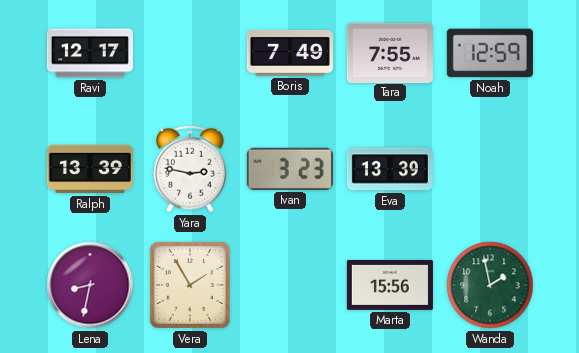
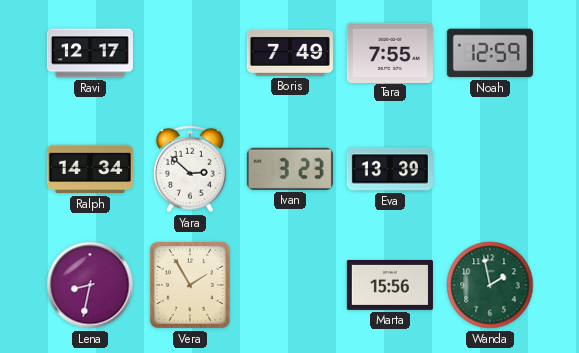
Ralph: 13:39 -> 14:34
Yara: 2:47 -> 2:52
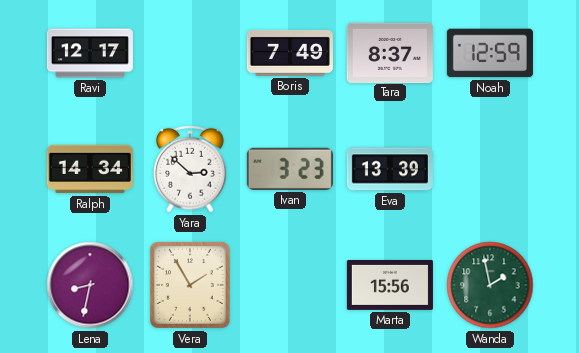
Tara: 7:55 -> 8:37
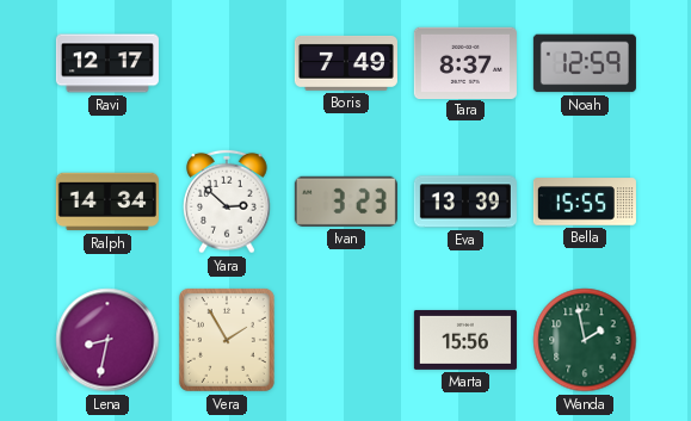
Bella: none -> 15:55
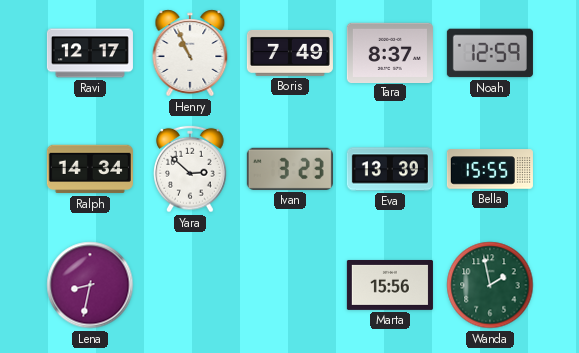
Henry: none -> 10:56
Vera: 1:55 -> none
